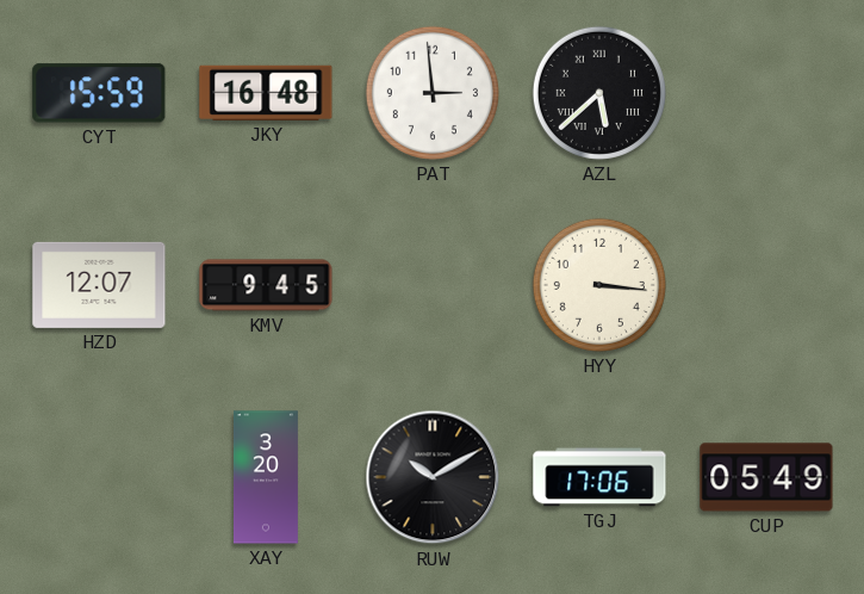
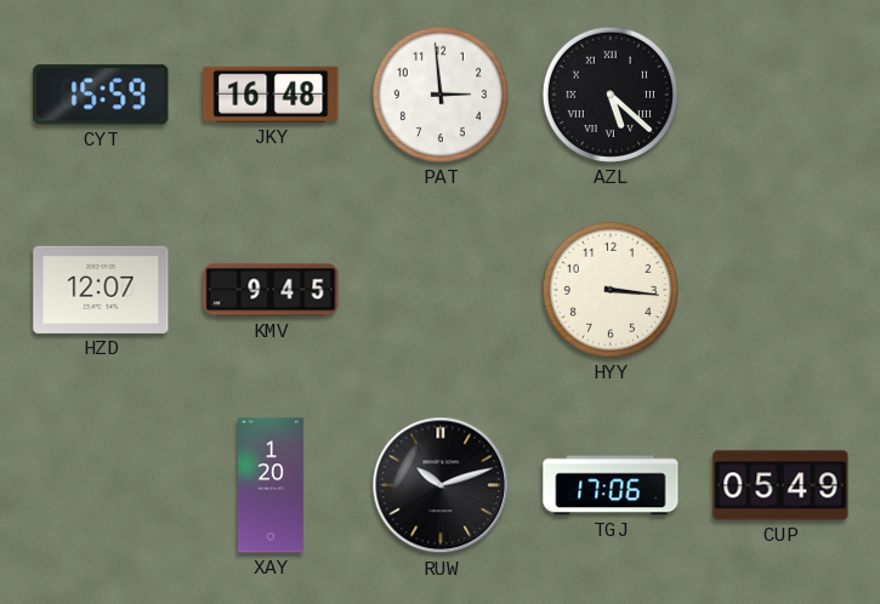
AZL: 5:38 -> 5:22
XAY: 3:20 -> 1:20
RUW: 10:10 -> 10:12
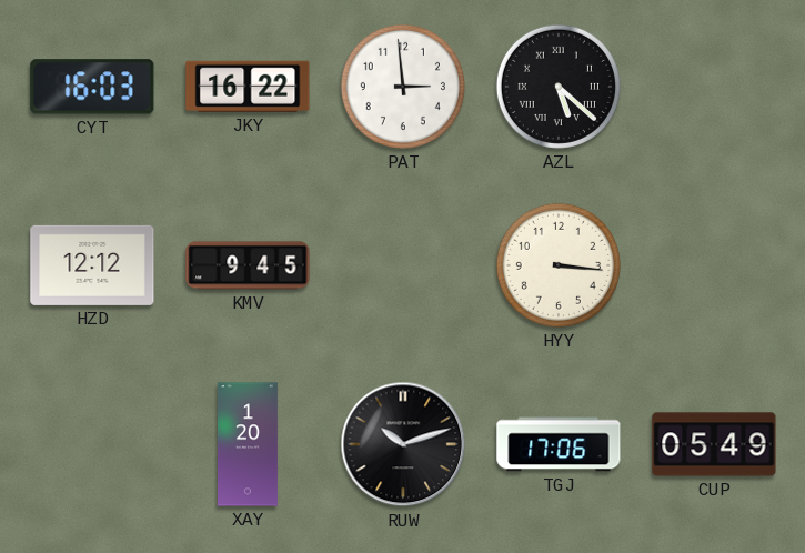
CYT: 15:59 -> 16:03
JKY: 16:48 -> 16:22
HZD: 12:07 -> 12:12
